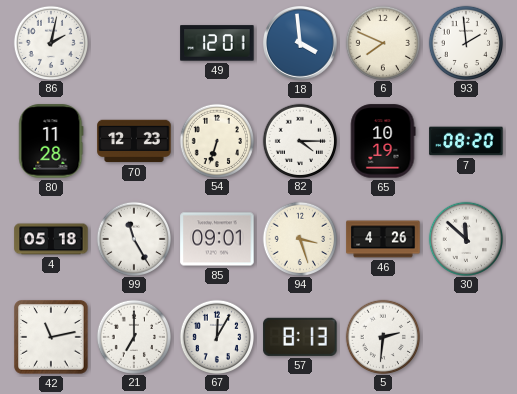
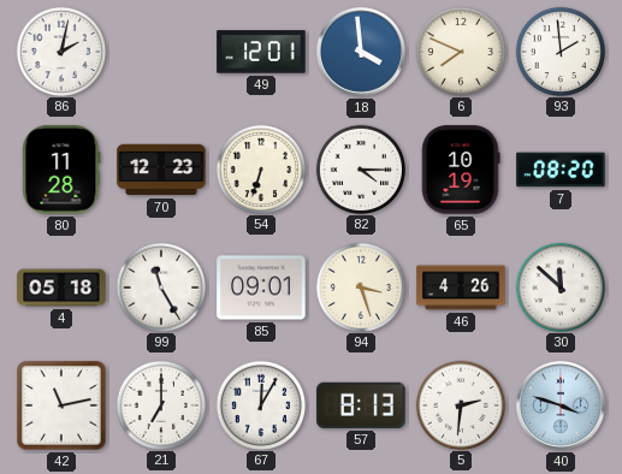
40: none -> 3:48
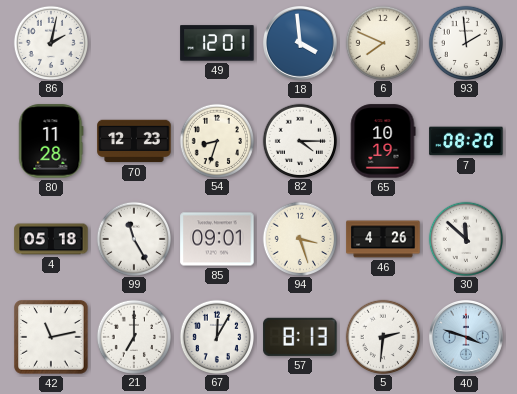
54: 6:33 -> 8:33
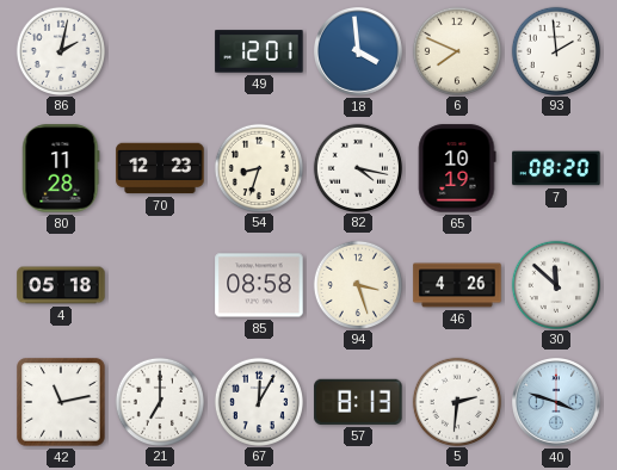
82: 4:15 -> 4:17
99: 11:25 -> none
85: 09:01 -> 08:58
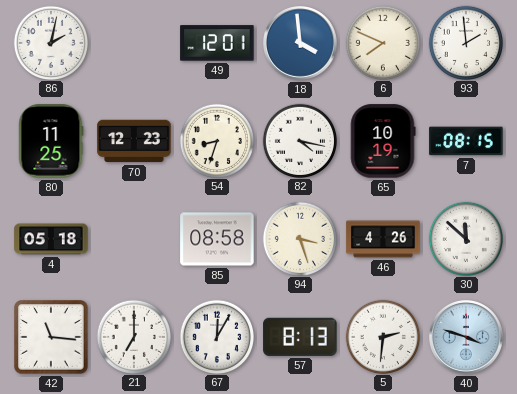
80: 11:28 -> 11:25
7: 08:20 -> 08:15
42: 11:13 -> 11:16
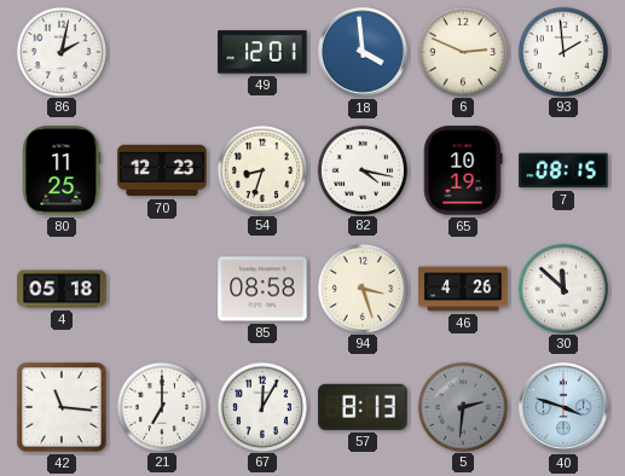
6: 7:49 -> 2:49
5 dial: white -> grey
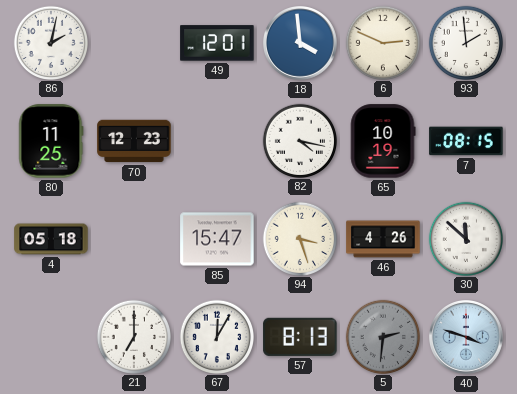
54: 8:33 -> none
85: 08:58 -> 15:47
42: 11:16 -> none
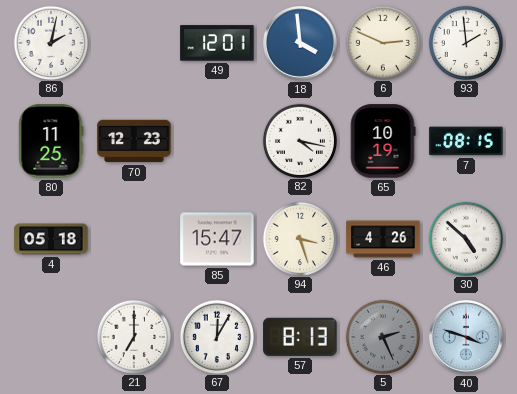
30: 11:52 -> 4:52
5: 2:31 -> 2:26
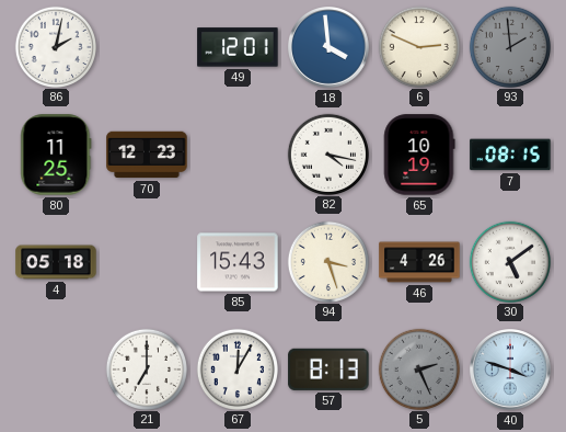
93 dial: white -> grey
85: 15:47 -> 15:43
30: 4:52 -> 5:09
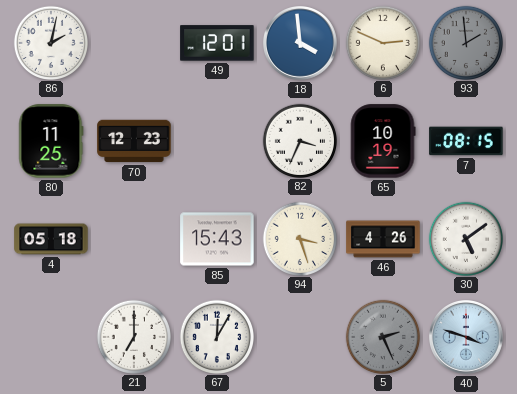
82: 4:17 -> 3:34
57: 8:13 -> none
